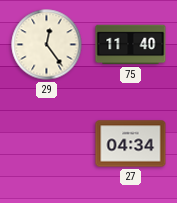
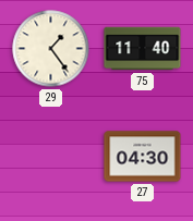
29: 12:24 -> 1:24
27: 04:34 -> 04:30
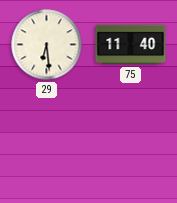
29: 1:24 -> 6:29
27: 04:30 -> none
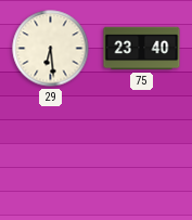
75: 11:40 -> 23:40
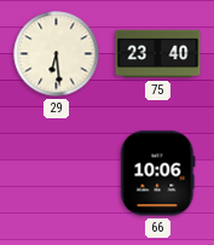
66: none -> 10:06
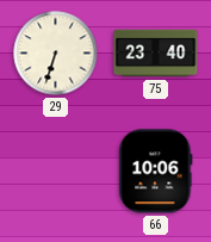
29: 6:29 -> 6:33
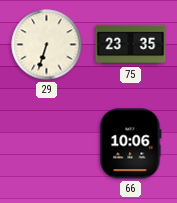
75: 23:40 -> 23:35
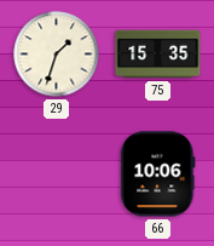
29: 6:33 -> 1:33
75: 23:35 -> 15:35
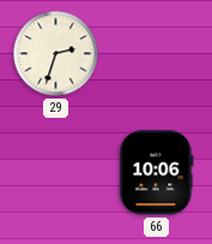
29: 1:33 -> 2:33
75: 15:35 -> none
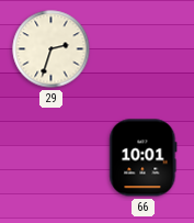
66: 10:06 -> 10:01
